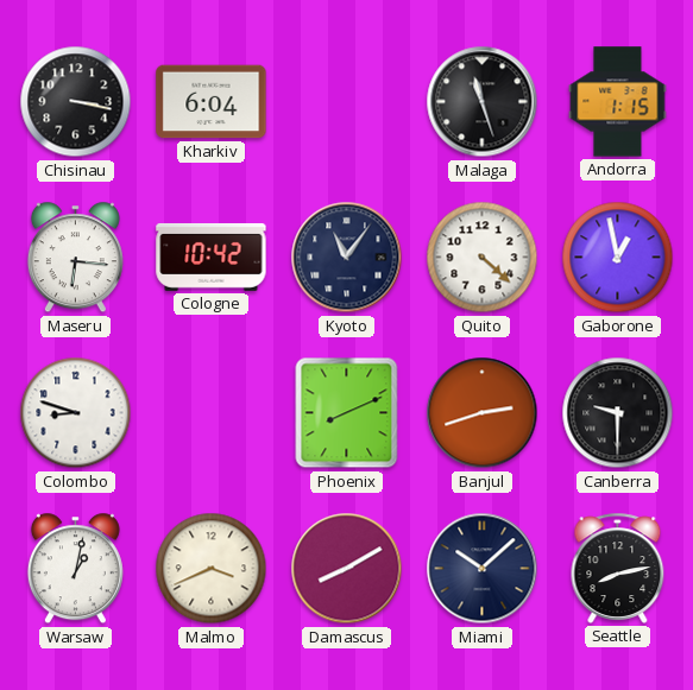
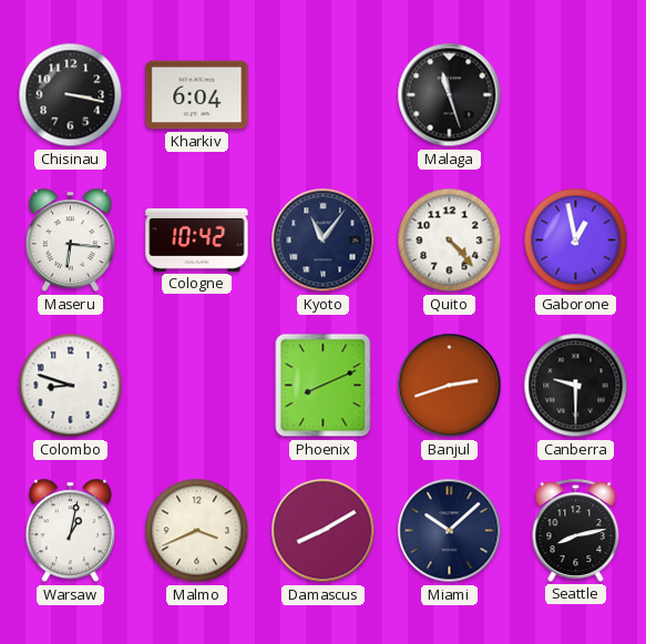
Andorra: 1:15 -> none
Quito: 4:22 -> 4:23
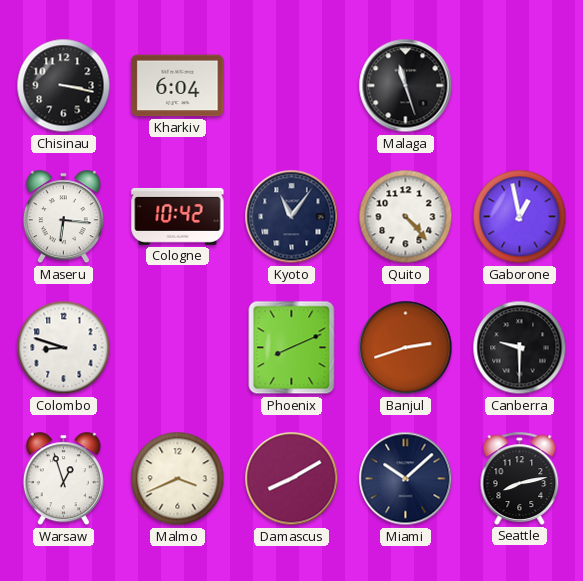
Warsaw: 1:02 -> 12:57
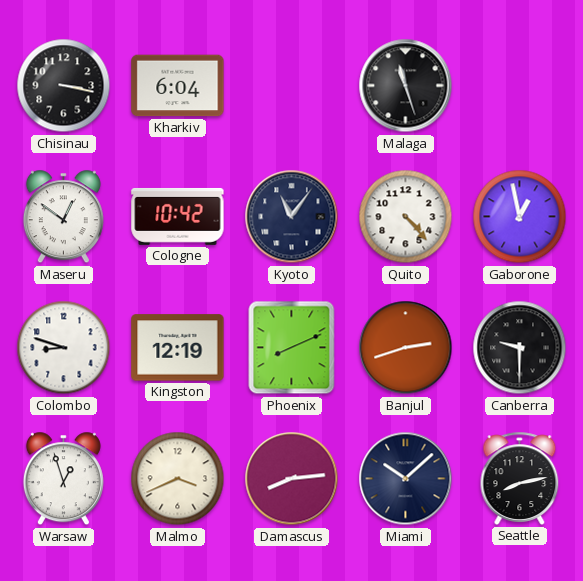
Maseru: 6:16 -> 12:51
Kingston: none -> 12:19
Damascus: 8:10 -> 8:14
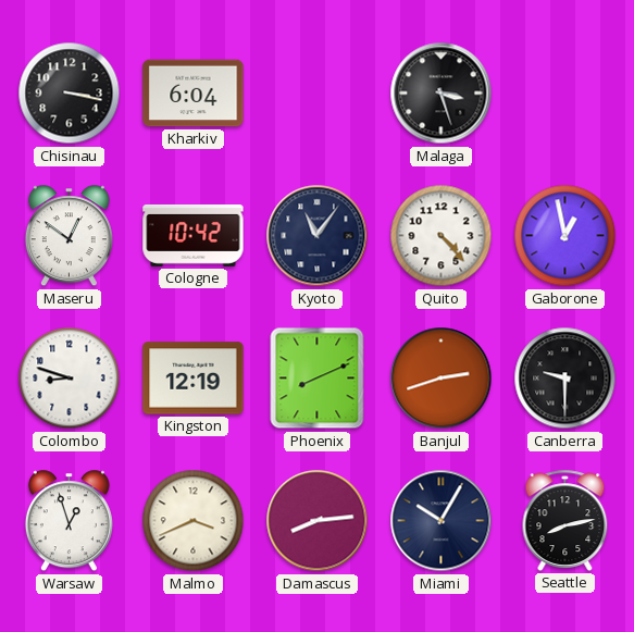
Malaga: 11:27 -> 3:27
Miami: 10:08 -> 10:05
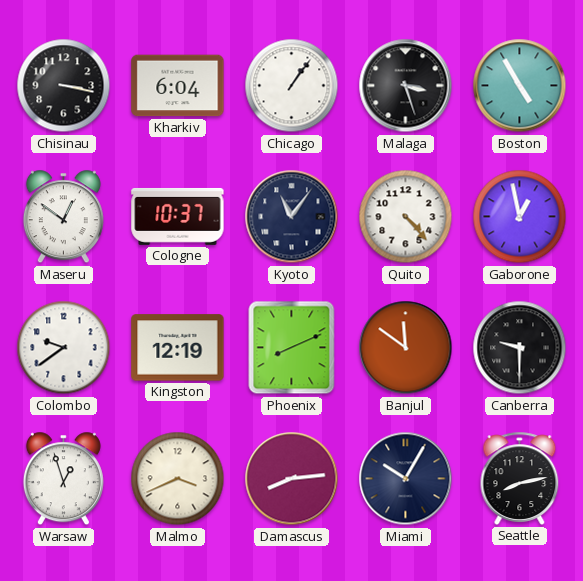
Chicago: none -> 1:06
Boston: none -> 4:55
Cologne: 10:42 -> 10:37
Colombo: 8:48 -> 9:39
Banjul: 2:42 -> 11:51
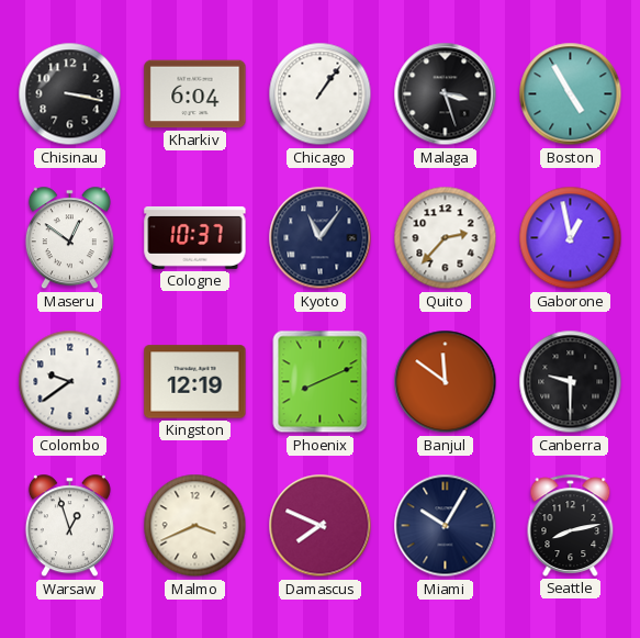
Quito: 4:23 -> 2:37
Damascus: 8:14 -> 7:49
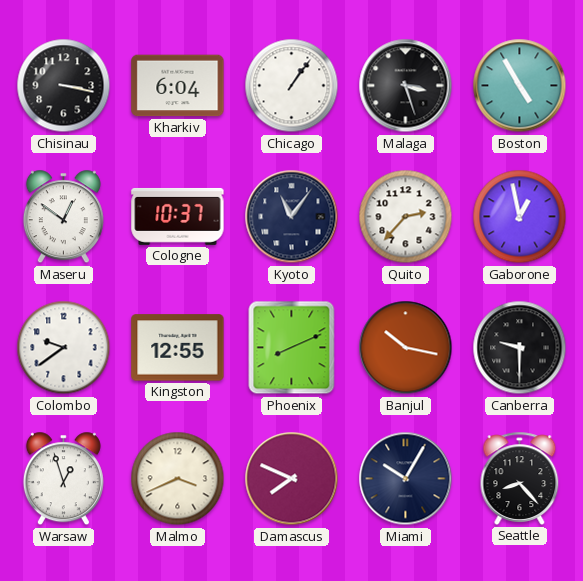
Kingston: 12:19 -> 12:55
Banjul: 11:51 -> 10:17
Seattle: 8:13 -> 8:23
